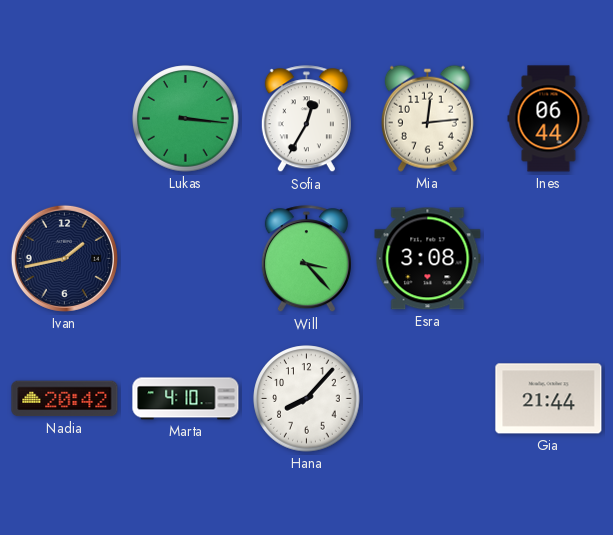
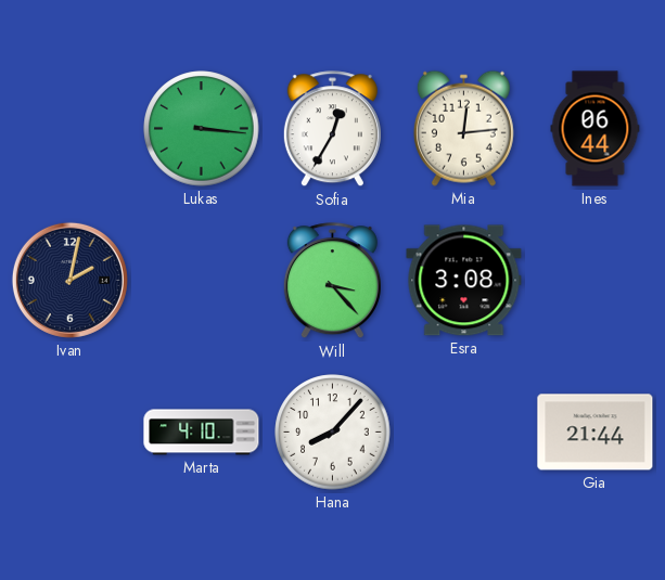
Ivan: 1:43 -> 2:02
Nadia: 20:42 -> none
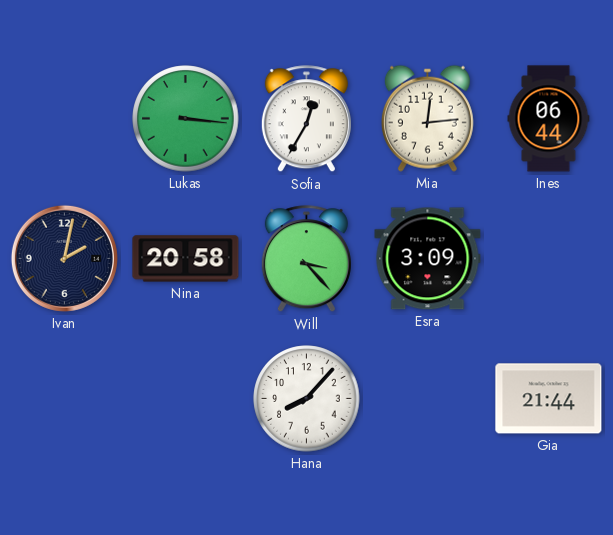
Nina: none -> 20:58
Esra: 3:08 -> 3:09
Marta: 4:10 -> none
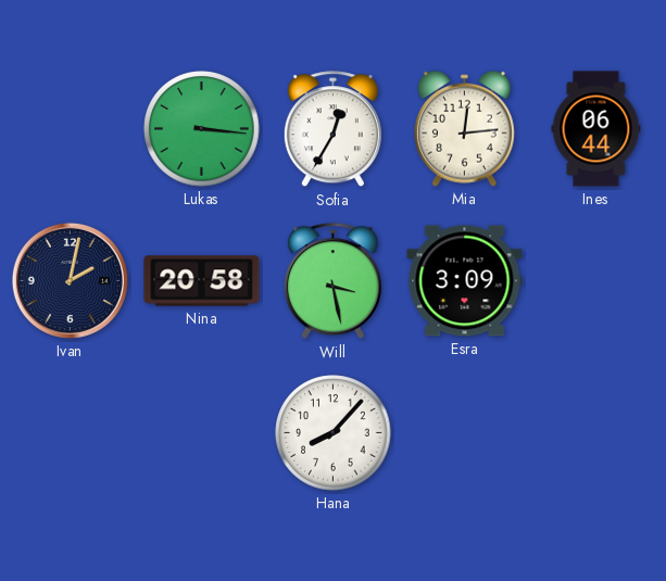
Will: 3:23 -> 3:28
Gia: 21:44 -> none
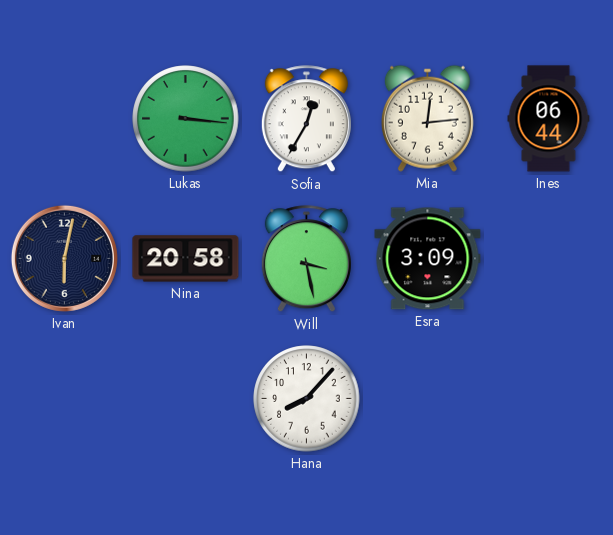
Ivan: 2:02 -> 6:02
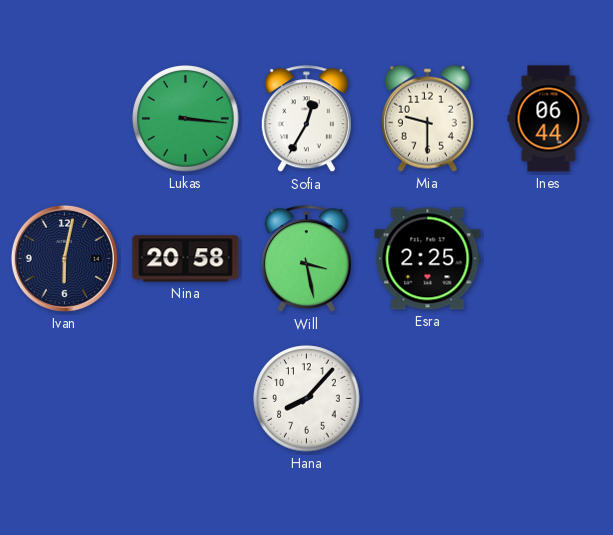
Mia: 12:14 -> 9:30
Esra: 3:09 -> 2:25
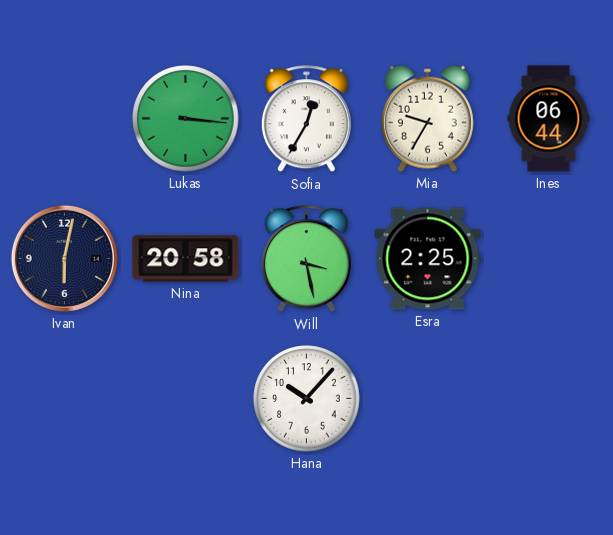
Mia: 9:30 -> 9:35
Hana: 8:07 -> 10:07
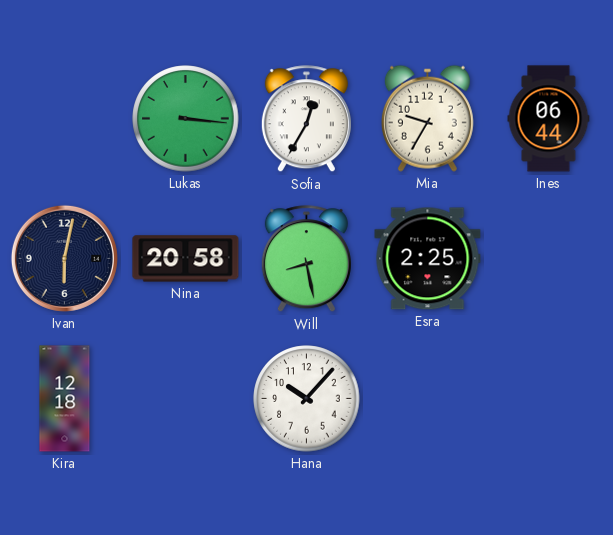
Will: 3:28 -> 8:28
Kira: none -> 12:18
